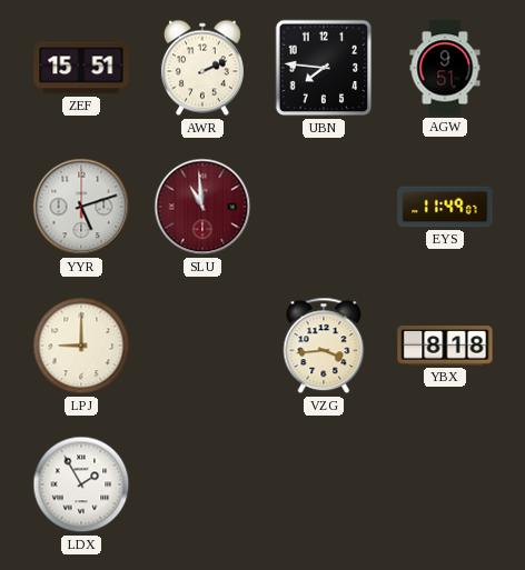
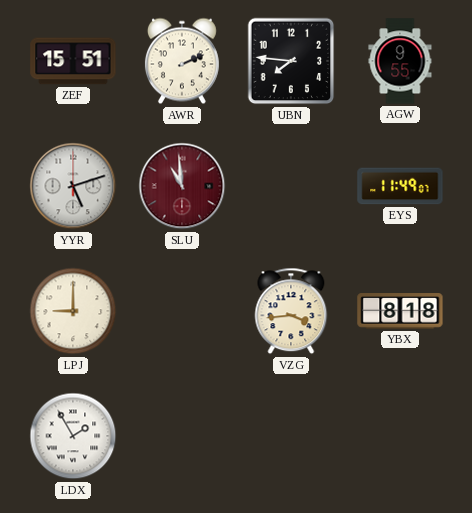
AGW: 9:51 -> 9:55
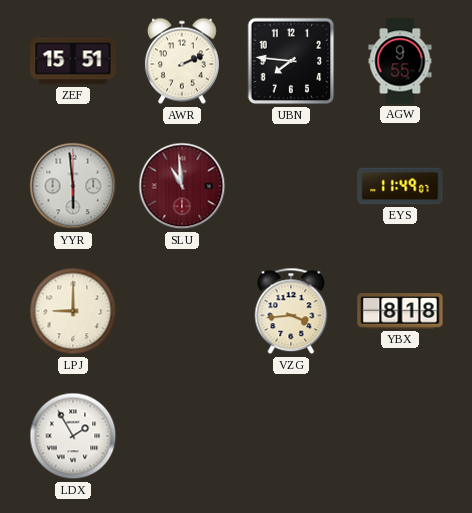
YYR: 5:12 -> 5:59
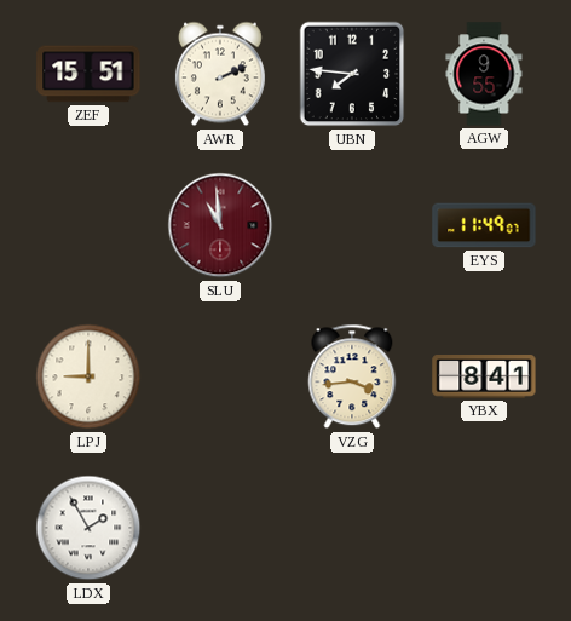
YYR: 5:59 -> none
YBX: 8:18 -> 8:41
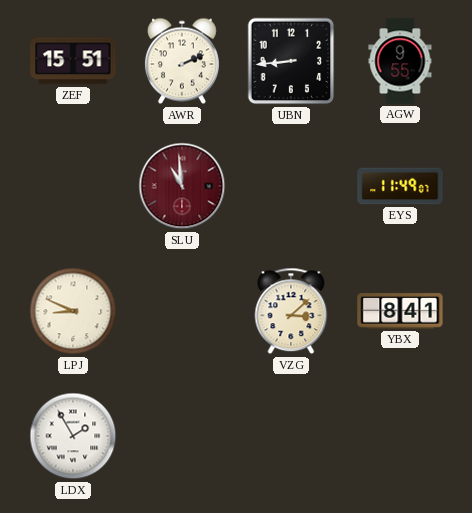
UBN: 7:46 -> 8:44
LPJ: 9:00 -> 8:49
VZG: 3:44 -> 3:08
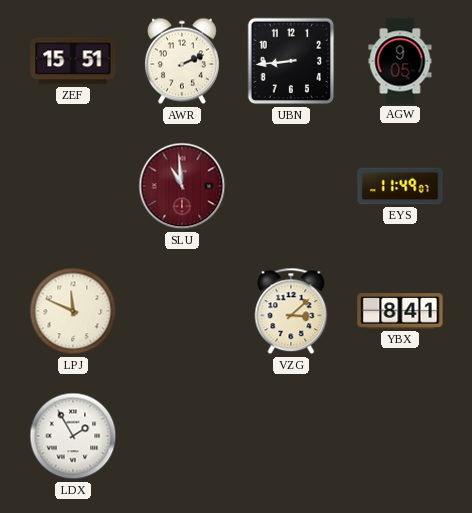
AGW: 9:55 -> 9:05
LPJ: 8:49 -> 11:49
